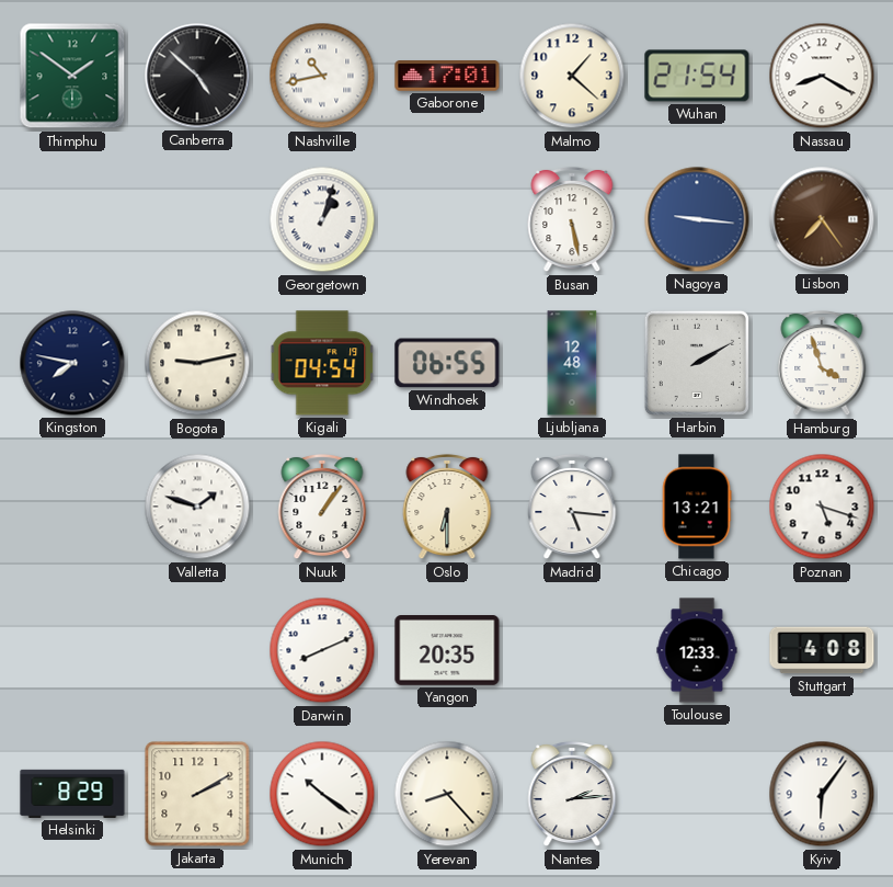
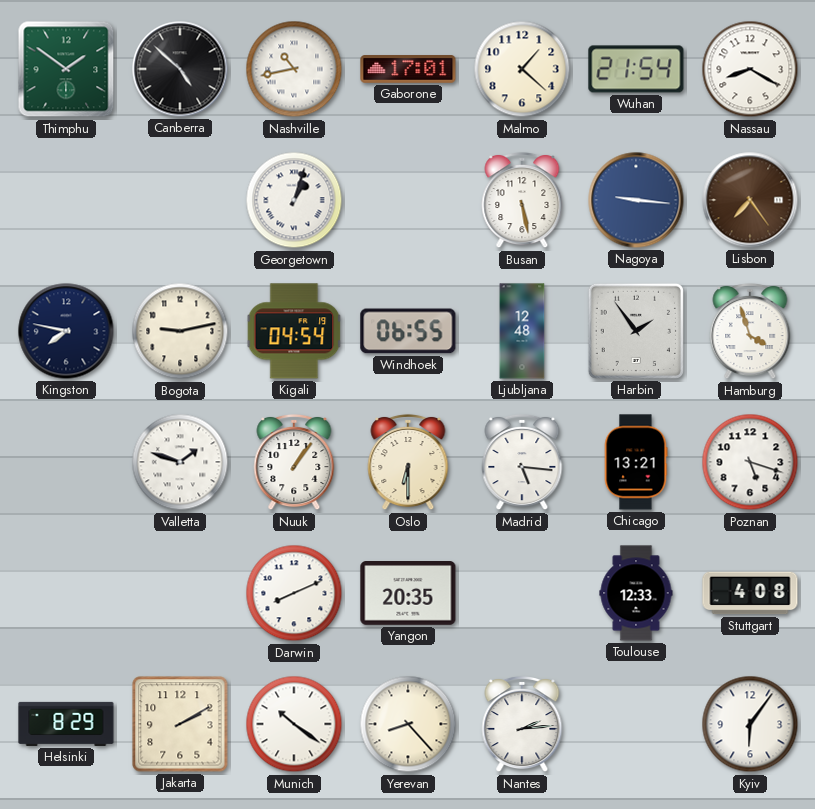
Harbin: 2:10 -> 1:54
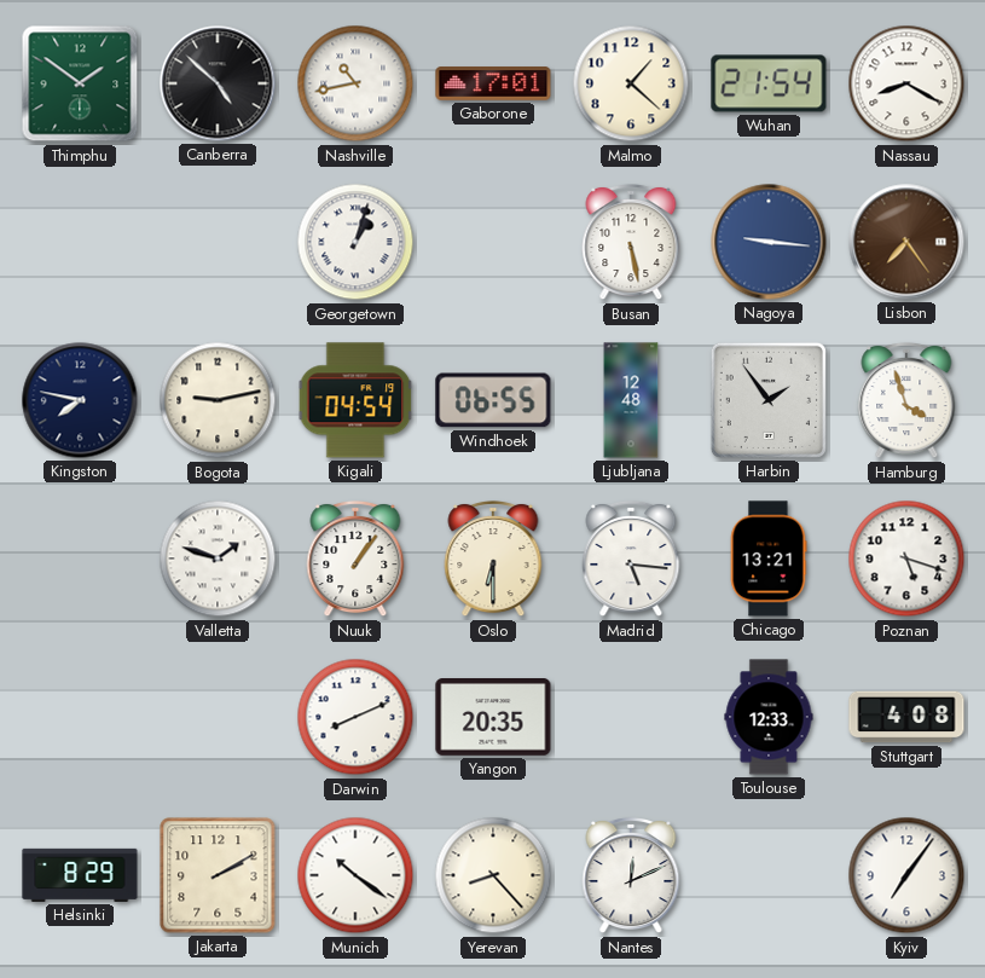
Nantes: 2:14 -> 12:11
Kyiv: 6:06 -> 7:06
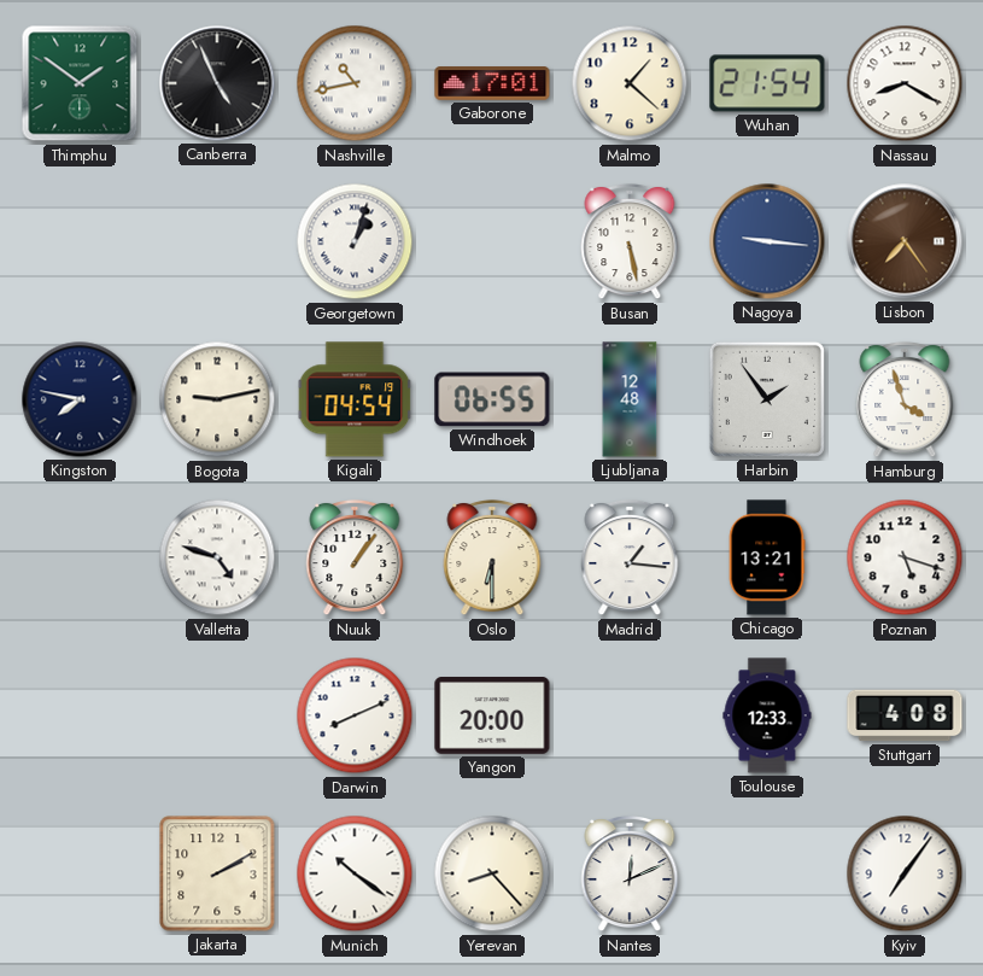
Canberra: 4:52 -> 4:56
Valletta: 1:48 -> 4:48
Madrid: 5:16 -> 1:16
Yangon: 20:35 -> 20:00
Helsinki: 8:29 -> none
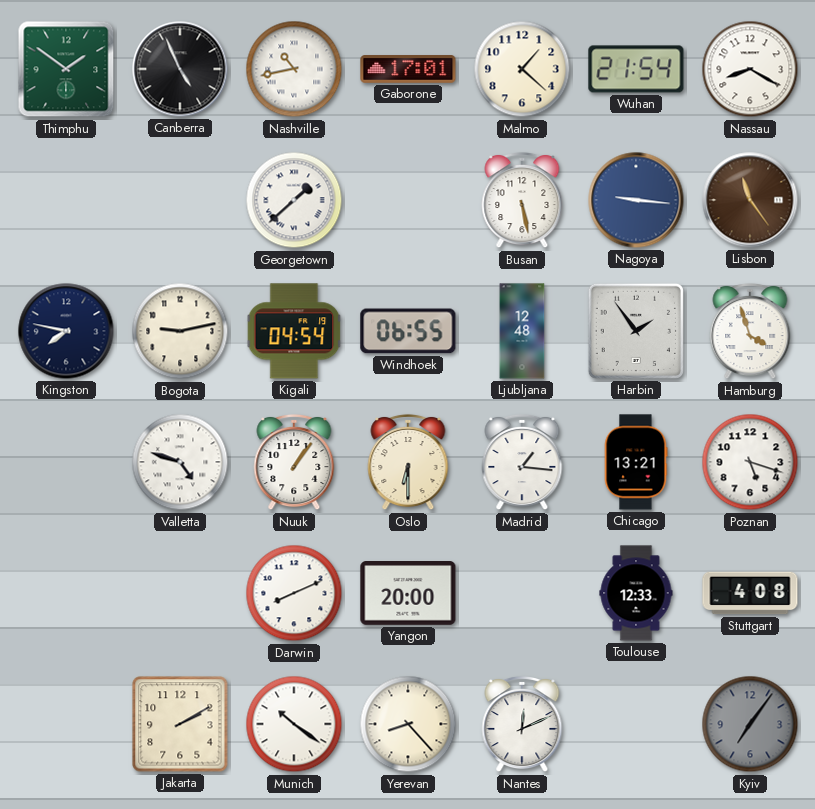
Georgetown: 1:03 -> 1:38
Lisbon: 7:24 -> 11:24
Kyiv dial: white -> grey
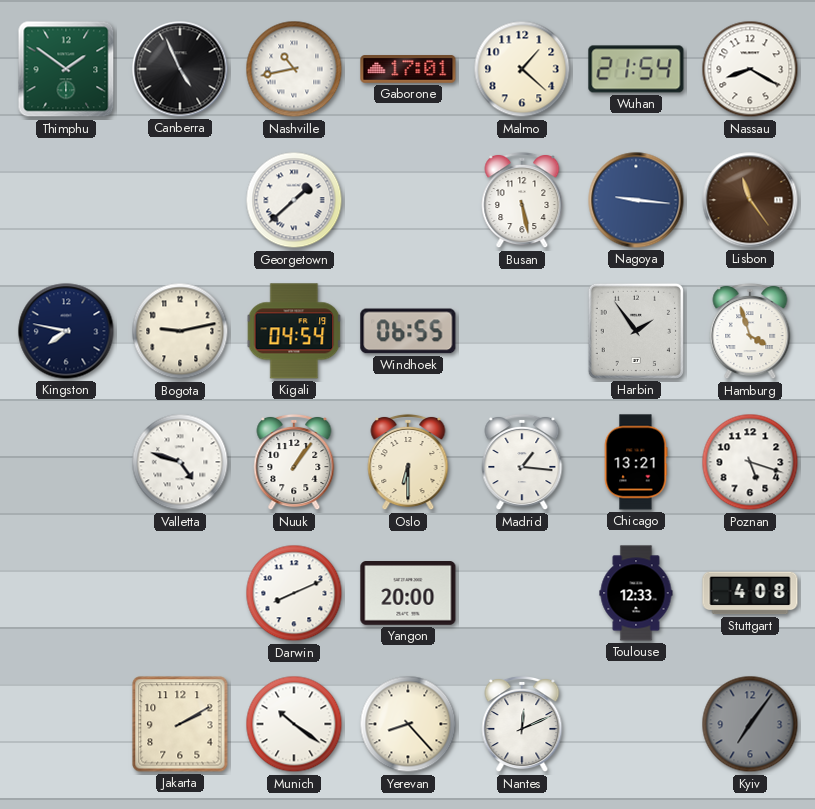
Ljubljana: 12:48 -> none
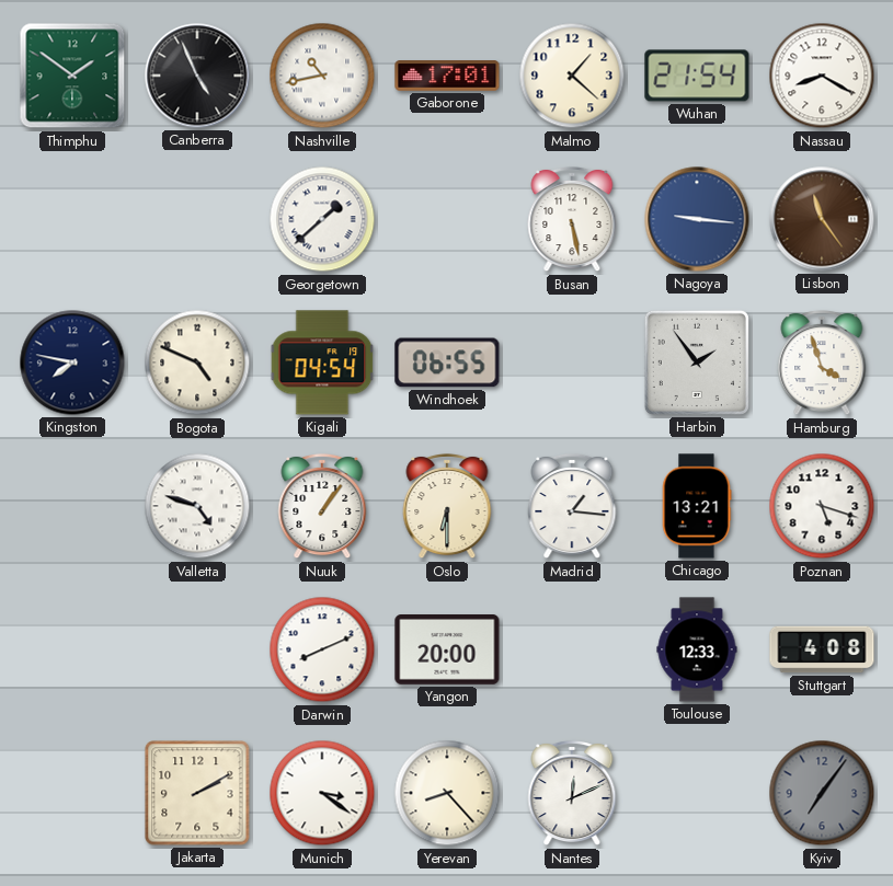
Bogota: 9:13 -> 4:49
Munich: 10:21 -> 3:21
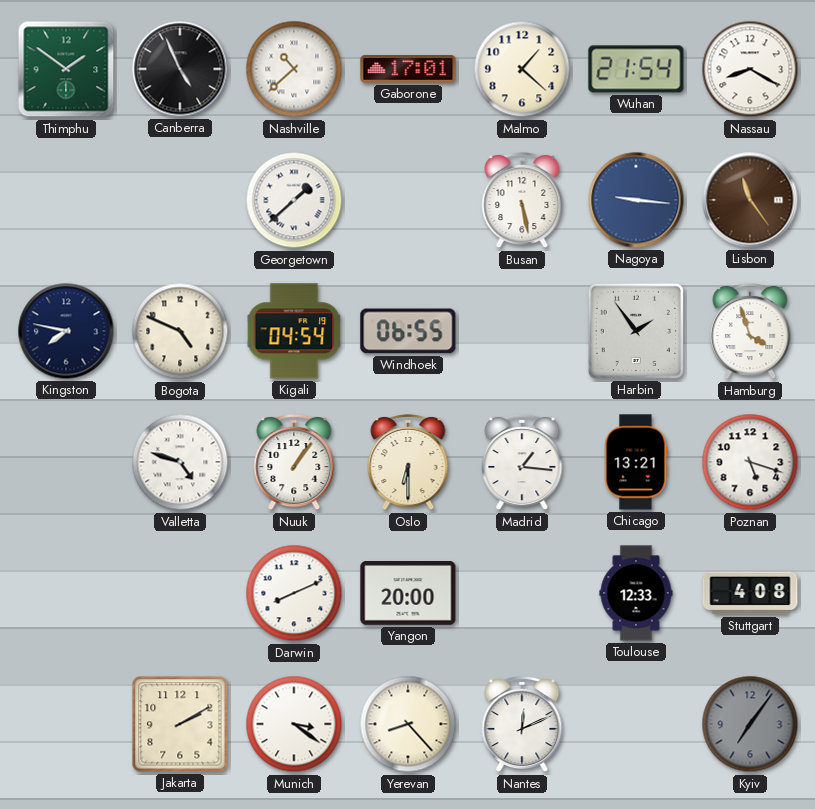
Nashville: 10:43 -> 10:38
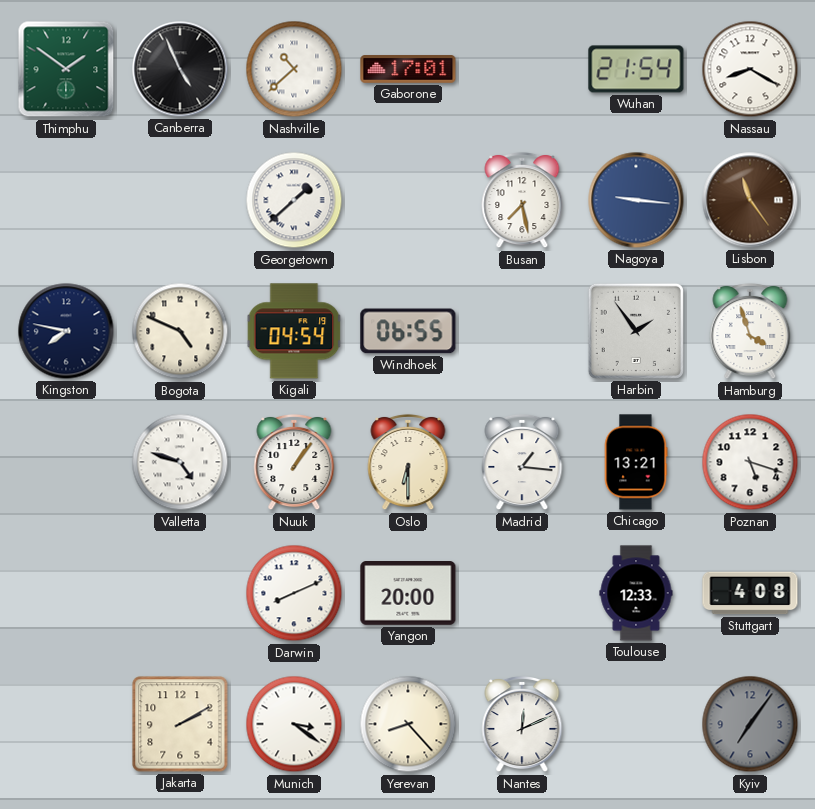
Malmo: 1:22 -> none
Busan: 5:28 -> 7:28
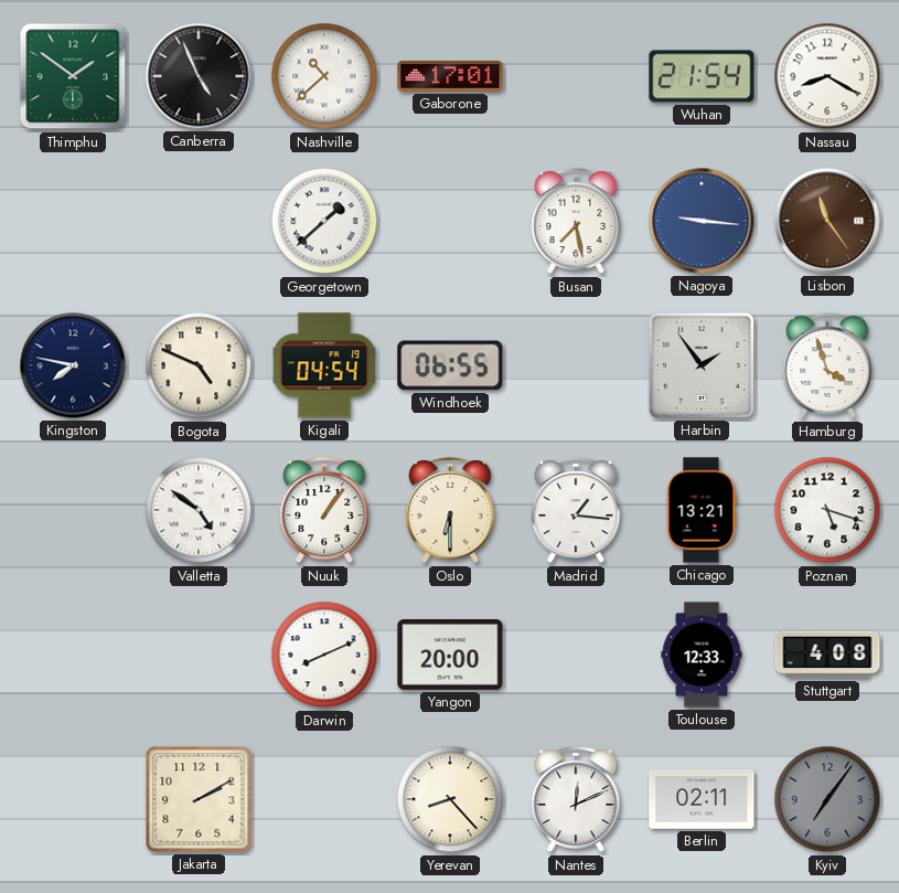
Valletta: 4:48 -> 4:51
Munich: 3:21 -> none
Berlin: none -> 02:11
